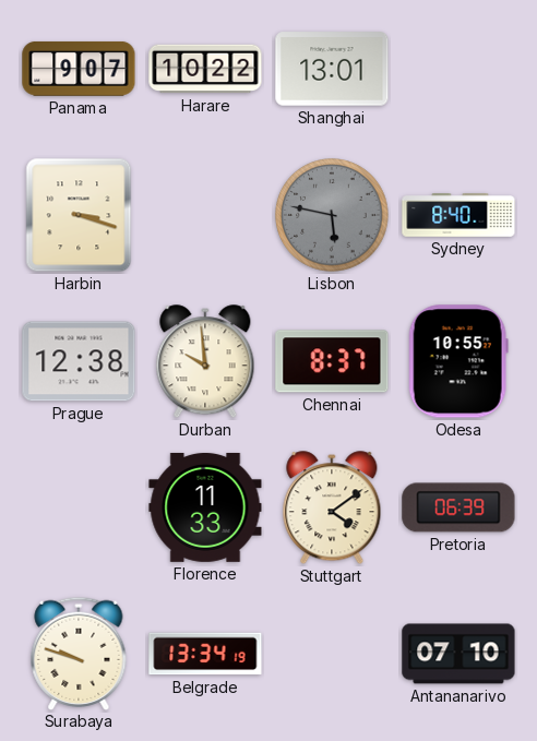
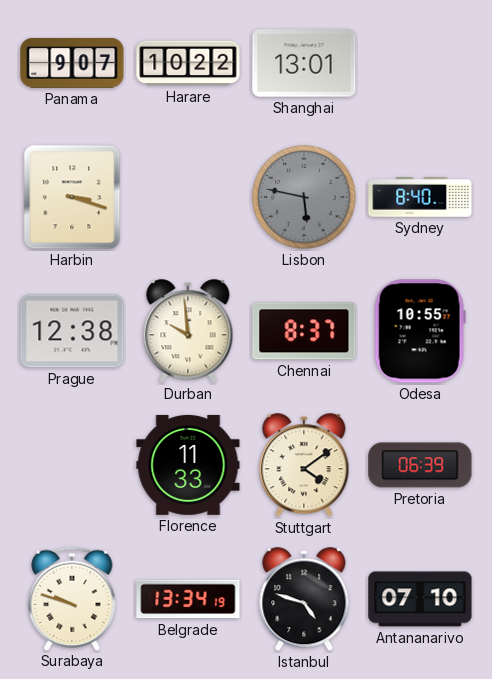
Istanbul: none -> 4:48
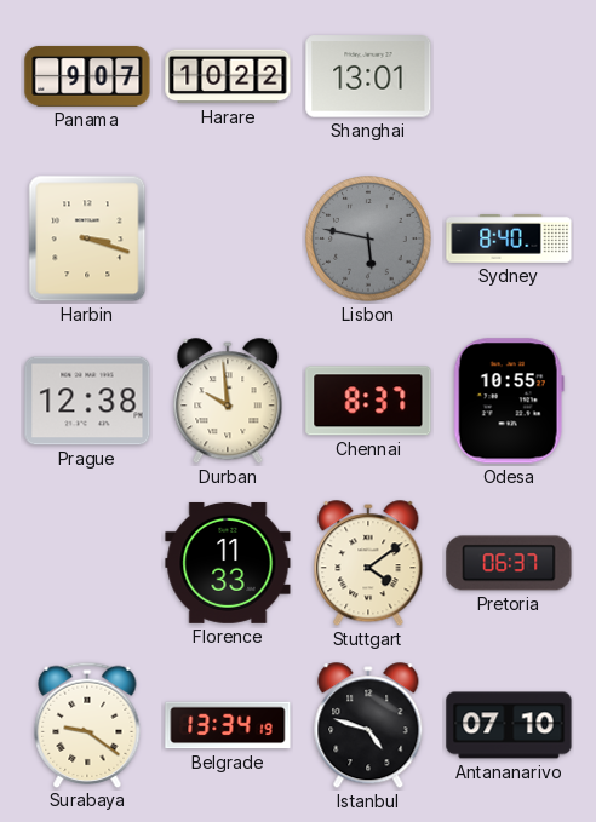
Pretoria: 06:39 -> 06:37
Surabaya: 9:48 -> 9:21
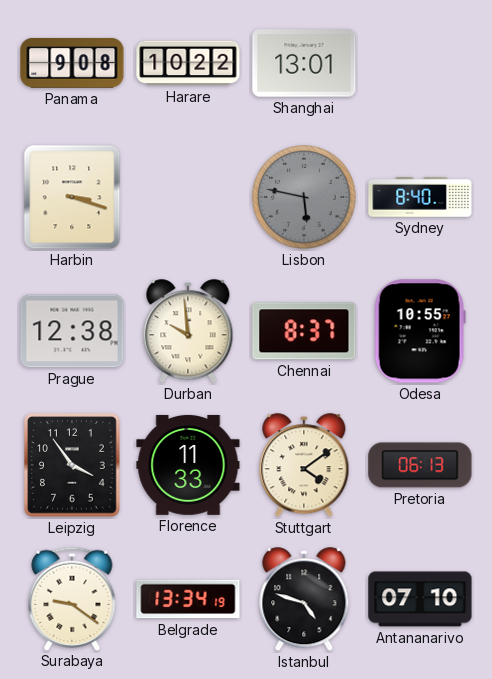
Panama: 9:07 -> 9:08
Leipzig: none -> 3:54
Pretoria: 06:37 -> 06:13
